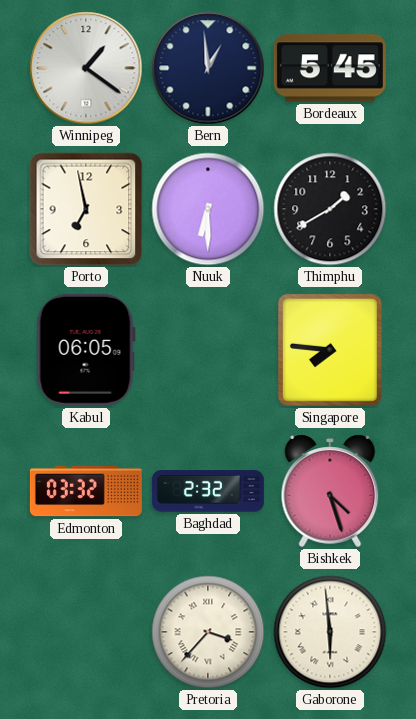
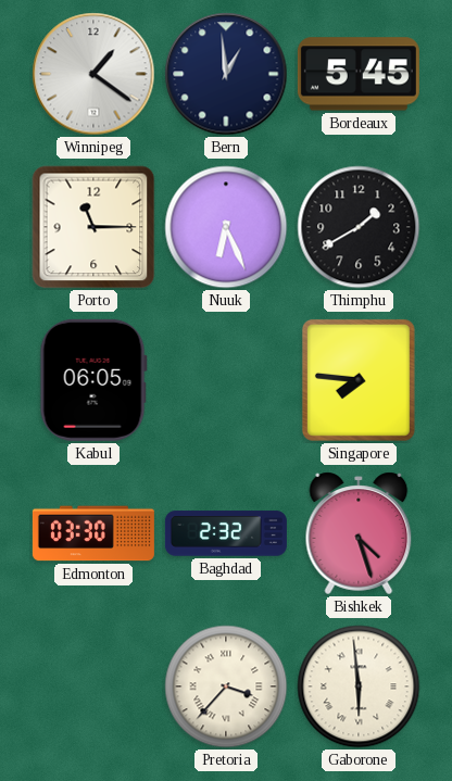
Porto: 6:58 -> 11:15
Nuuk: 6:30 -> 6:26
Edmonton: 03:32 -> 03:30
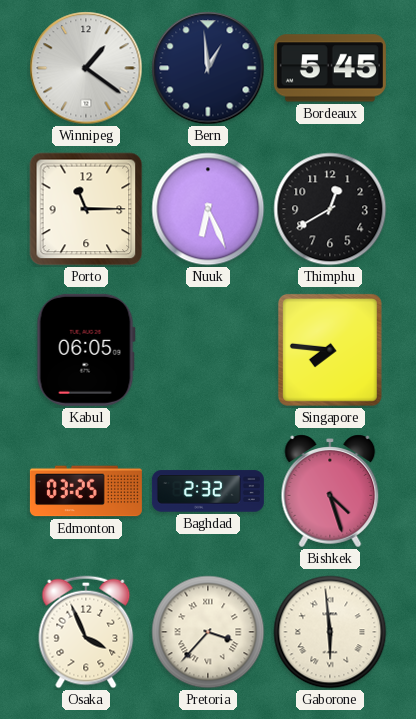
Thimphu: 1:40 -> 12:40
Edmonton: 03:30 -> 03:25
Osaka: none -> 3:56
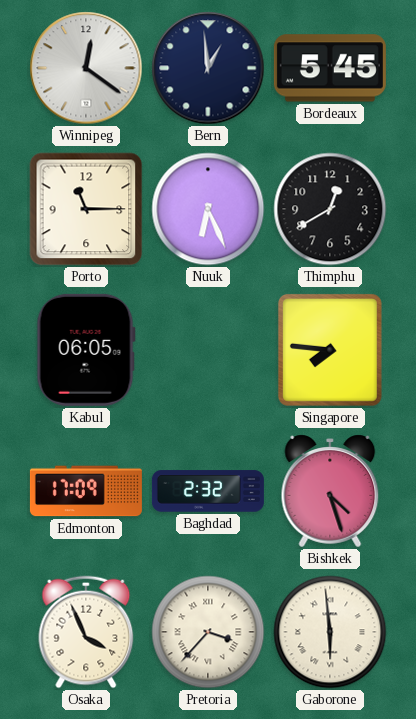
Winnipeg: 1:21 -> 12:21
Edmonton: 03:25 -> 17:09
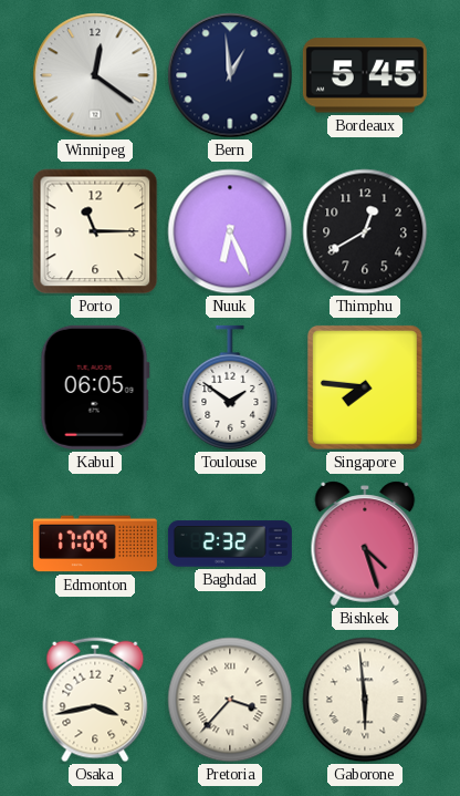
Toulouse: none -> 1:51
Osaka: 3:56 -> 3:43
